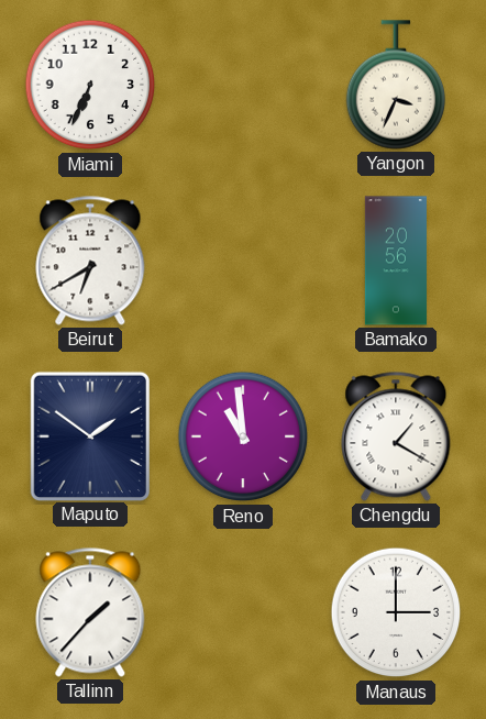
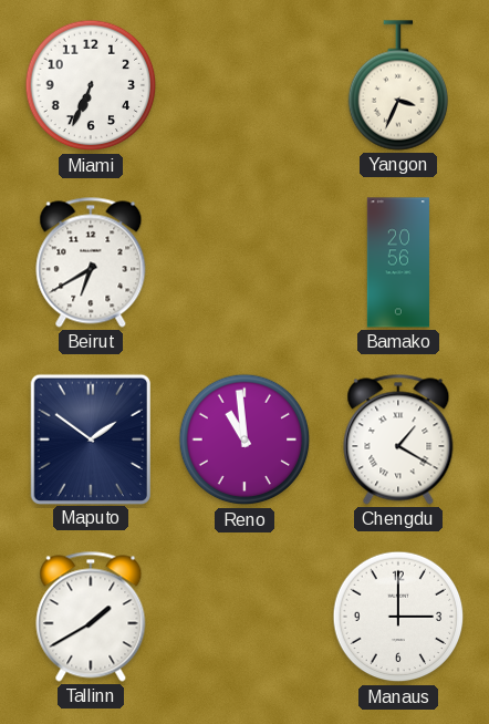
Tallinn: 1:37 -> 1:40
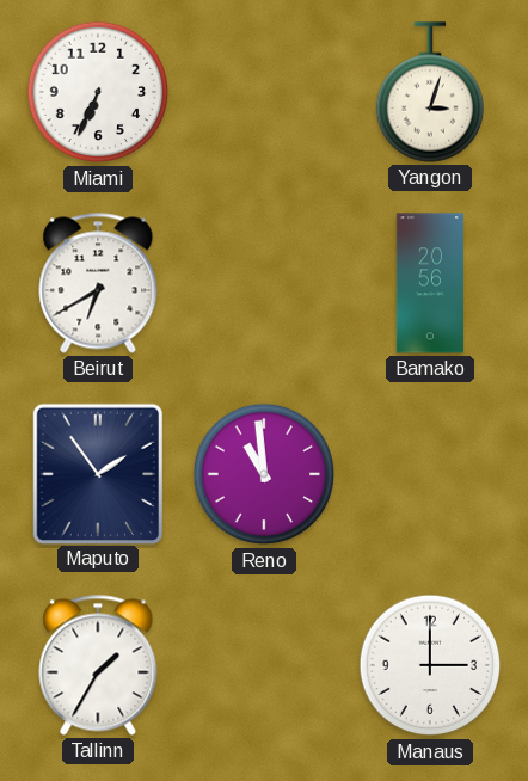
Yangon: 3:34 -> 3:03
Maputo: 1:51 -> 1:54
Chengdu: 1:20 -> none
Tallinn: 1:40 -> 1:35
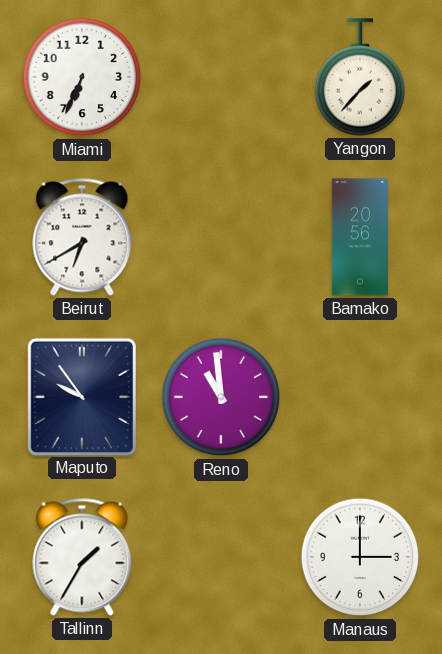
Yangon: 3:03 -> 1:37
Maputo: 1:54 -> 9:54
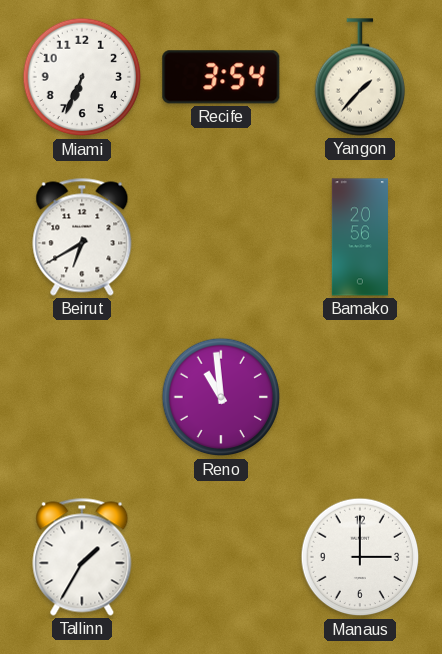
Recife: none -> 3:54
Maputo: 9:54 -> none
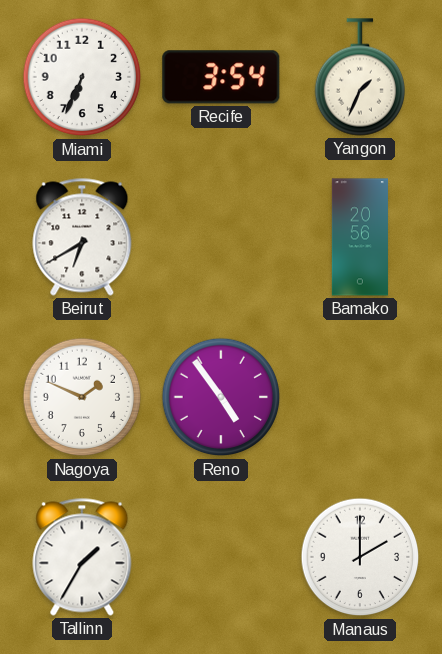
Yangon: 1:37 -> 1:34
Nagoya: none -> 1:49
Reno: 10:59 -> 4:54
Manaus: 3:00 -> 2:00
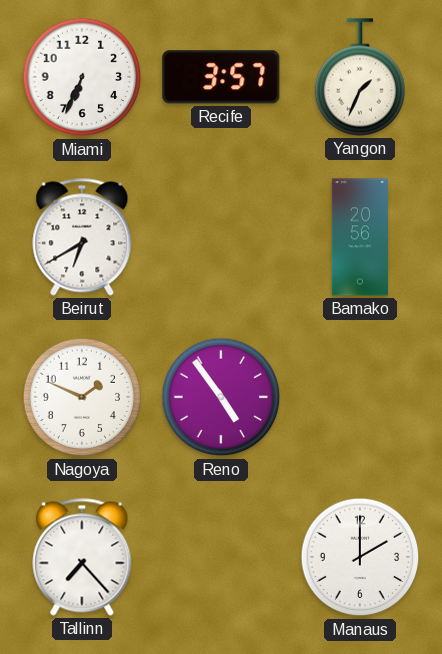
Recife: 3:54 -> 3:57
Tallinn: 1:35 -> 7:23
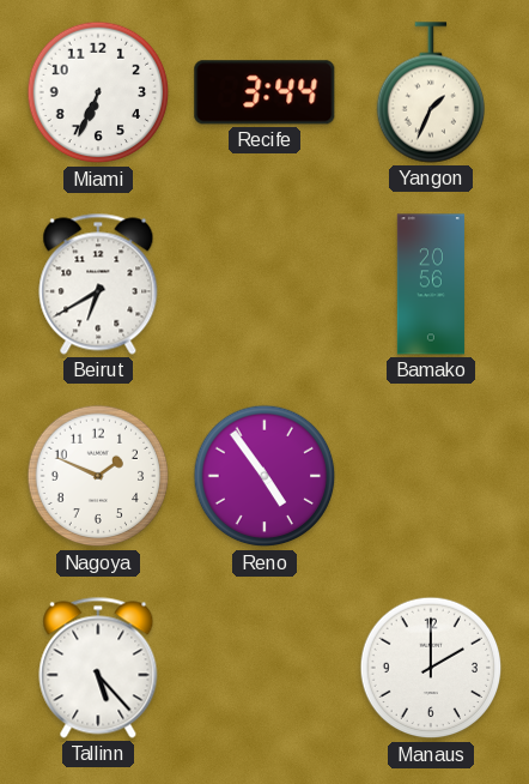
Recife: 3:57 -> 3:44
Tallinn: 7:23 -> 5:23
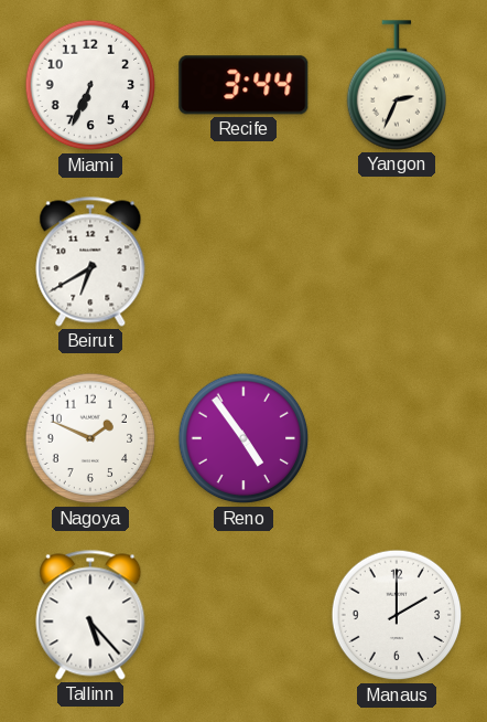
Yangon: 1:34 -> 2:34
Bamako: 20:56 -> none
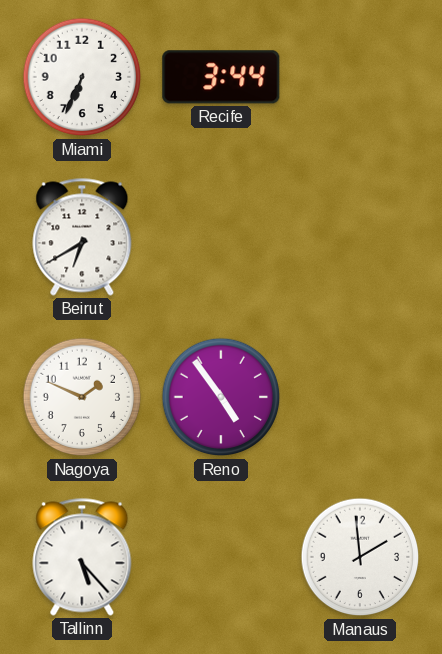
Yangon: 2:34 -> none
Manaus: 2:00 -> 1:59
